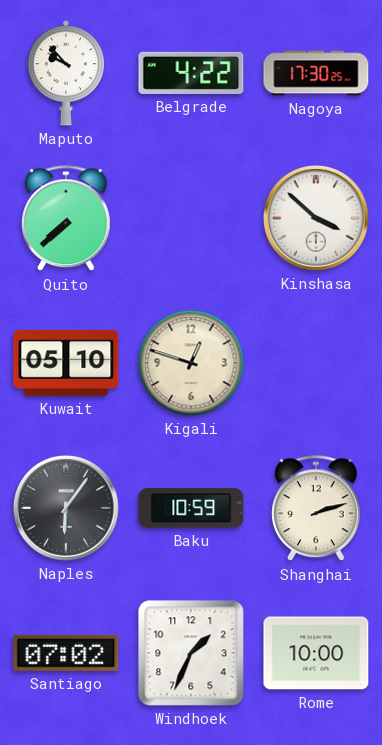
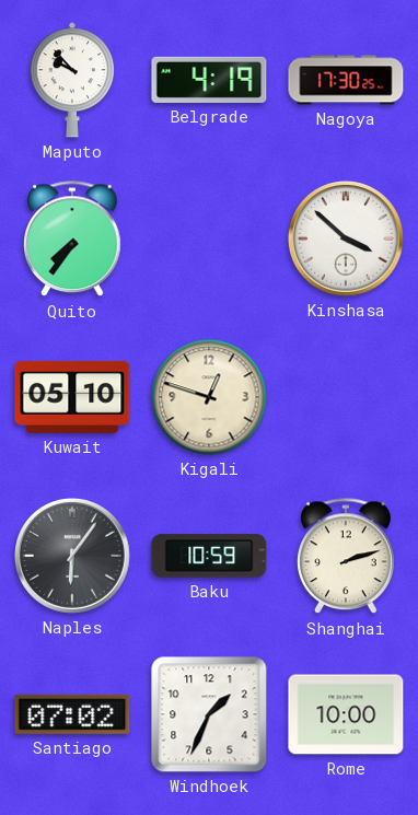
Belgrade: 4:22 -> 4:19
Quito: 7:38 -> 7:36
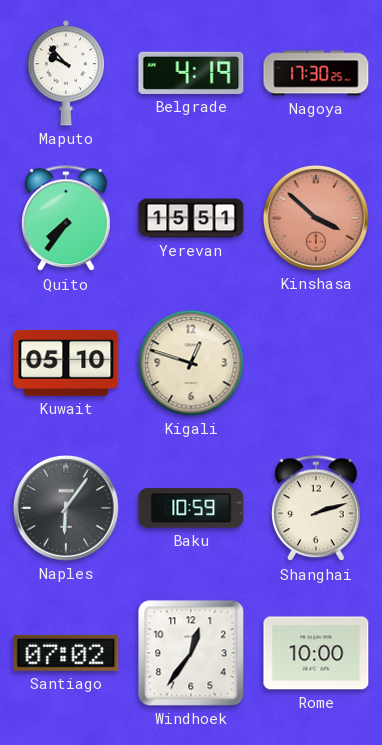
Yerevan: none -> 15:51
Kinshasa dial: white -> salmon
Windhoek: 1:34 -> 12:36
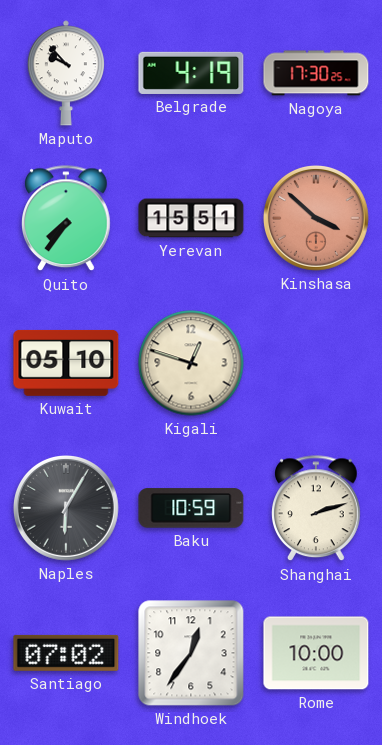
Naples: 6:06 -> 6:05
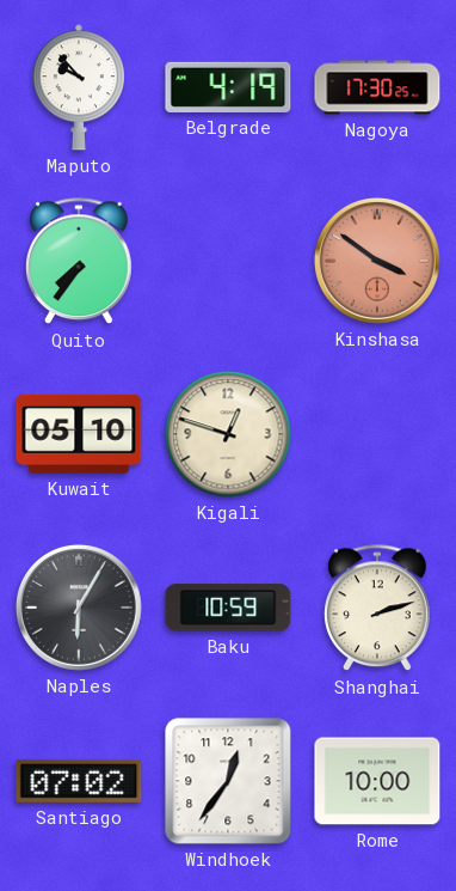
Yerevan: 15:51 -> none
Kinshasa: 3:52 -> 3:51
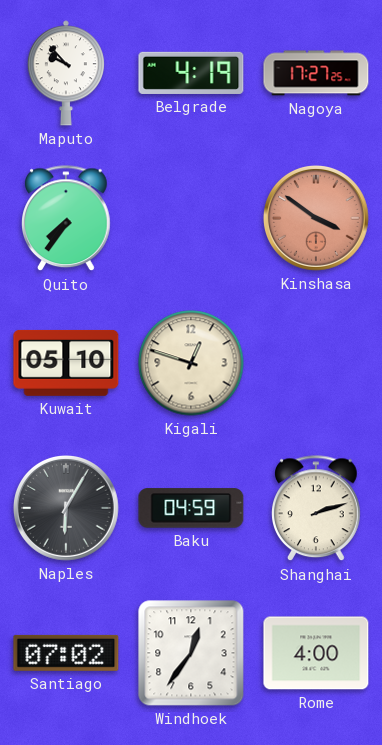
Nagoya: 17:30 -> 17:27
Baku: 10:59 -> 04:59
Rome: 10:00 -> 4:00
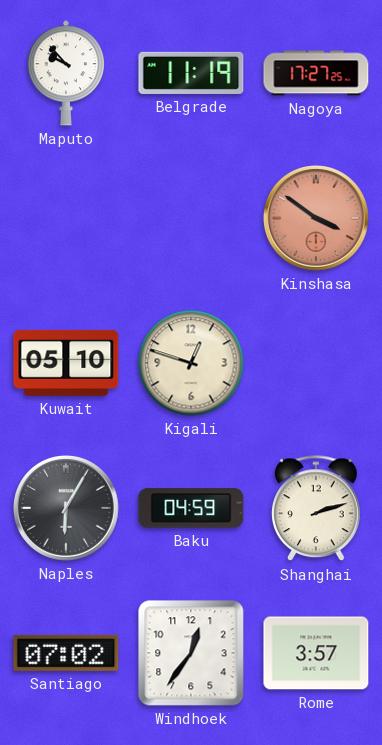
Belgrade: 4:19 -> 11:19
Quito: 7:36 -> none
Rome: 4:00 -> 3:57
